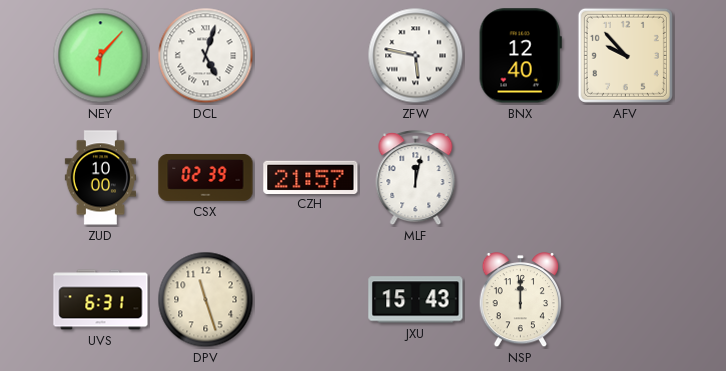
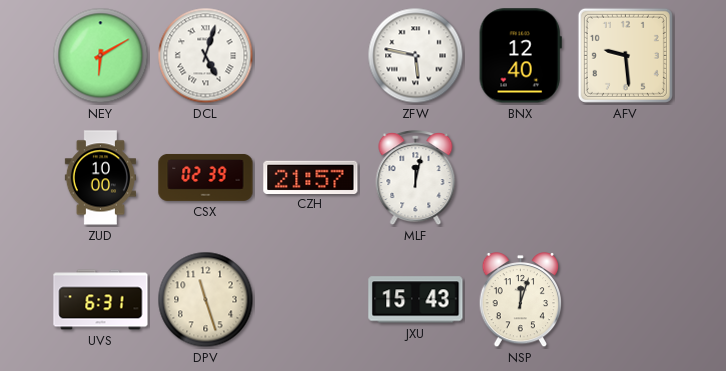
NEY: 6:07 -> 6:10
AFV: 9:53 -> 9:29
NSP: 12:00 -> 12:03
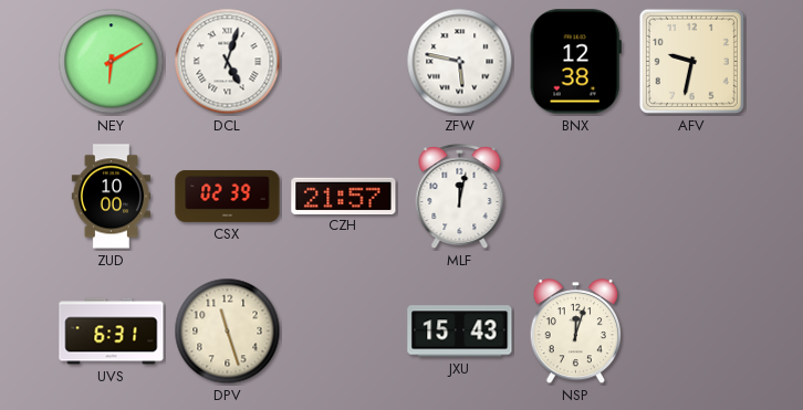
BNX: 12:40 -> 12:38
AFV: 9:29 -> 9:32
